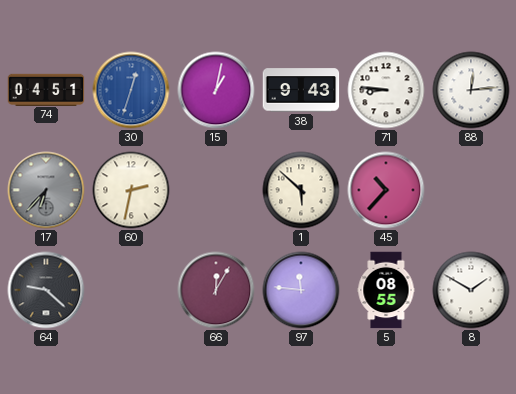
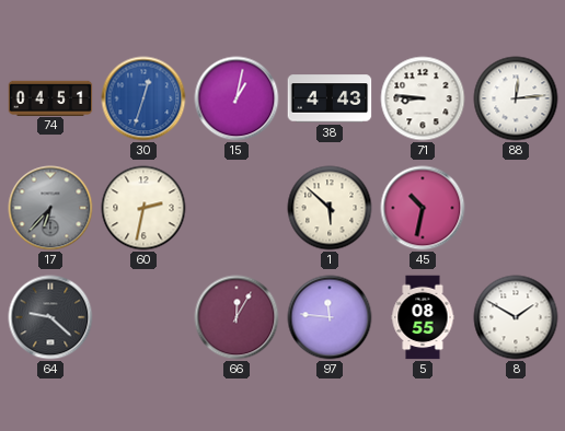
38: 9:43 -> 4:43
45: 10:37 -> 10:32
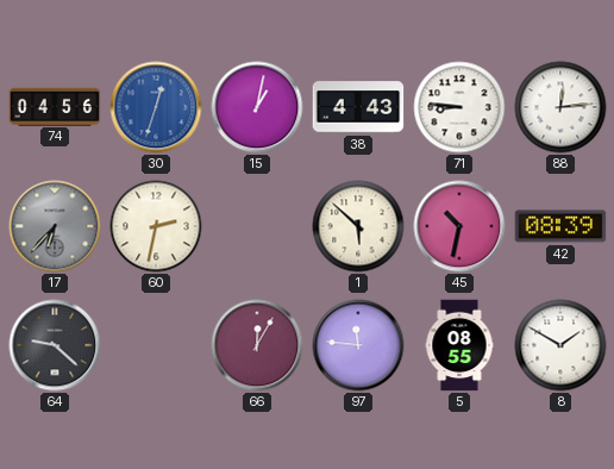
74: 04:51 -> 04:56
42: none -> 08:39
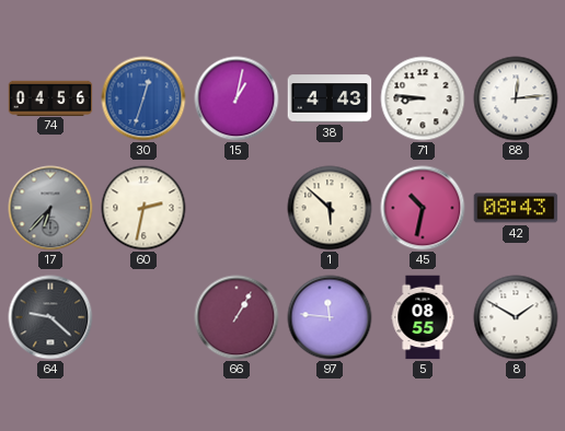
42: 08:39 -> 08:43
66: 12:05 -> 1:05
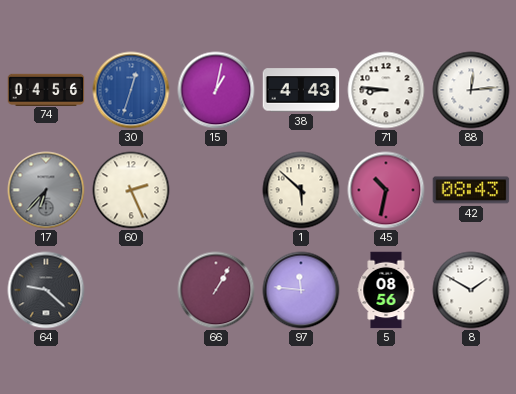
60: 2:32 -> 2:26
5: 08:55 -> 08:56
